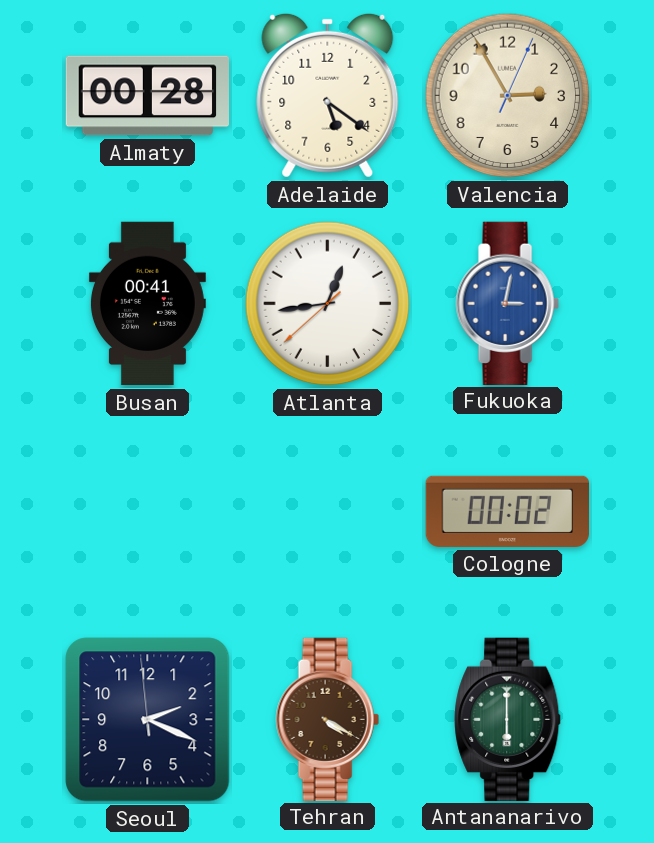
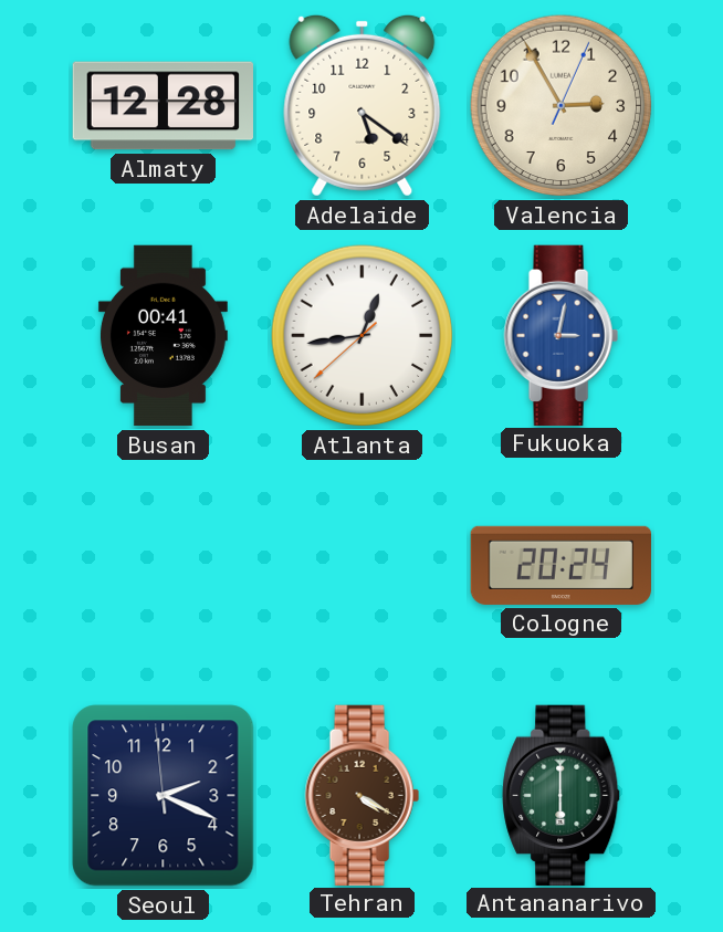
Almaty: 00:28 -> 12:28
Cologne: 00:02 -> 20:24
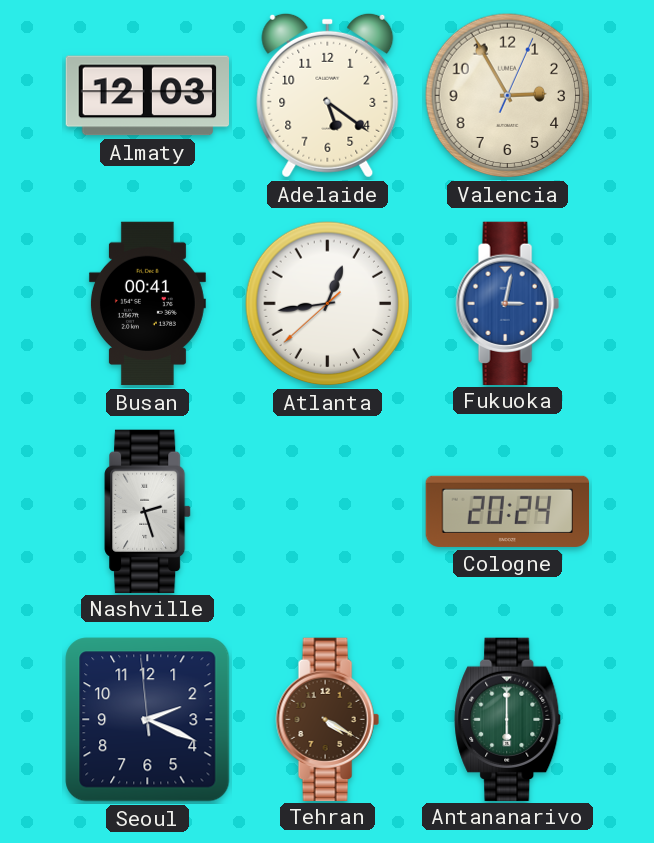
Almaty: 12:28 -> 12:03
Nashville: none -> 2:27
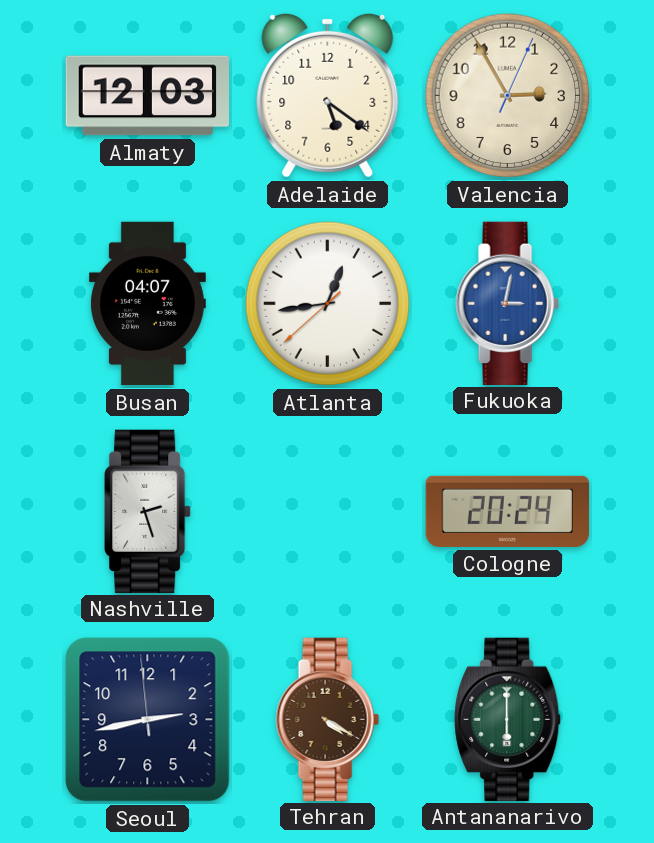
Busan: 00:41 -> 04:07
Seoul: 2:18 -> 2:42
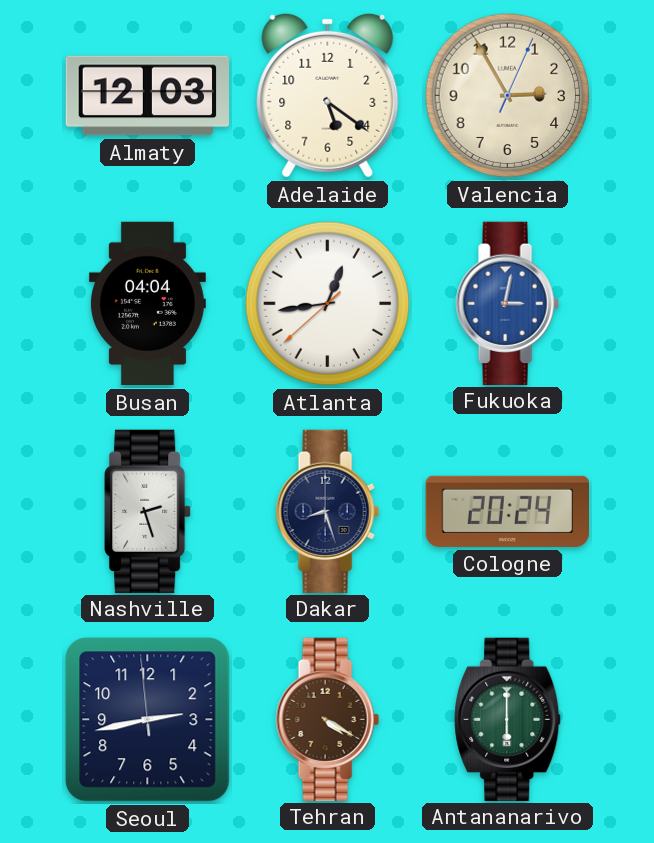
Busan: 04:07 -> 04:04
Dakar: none -> 8:27
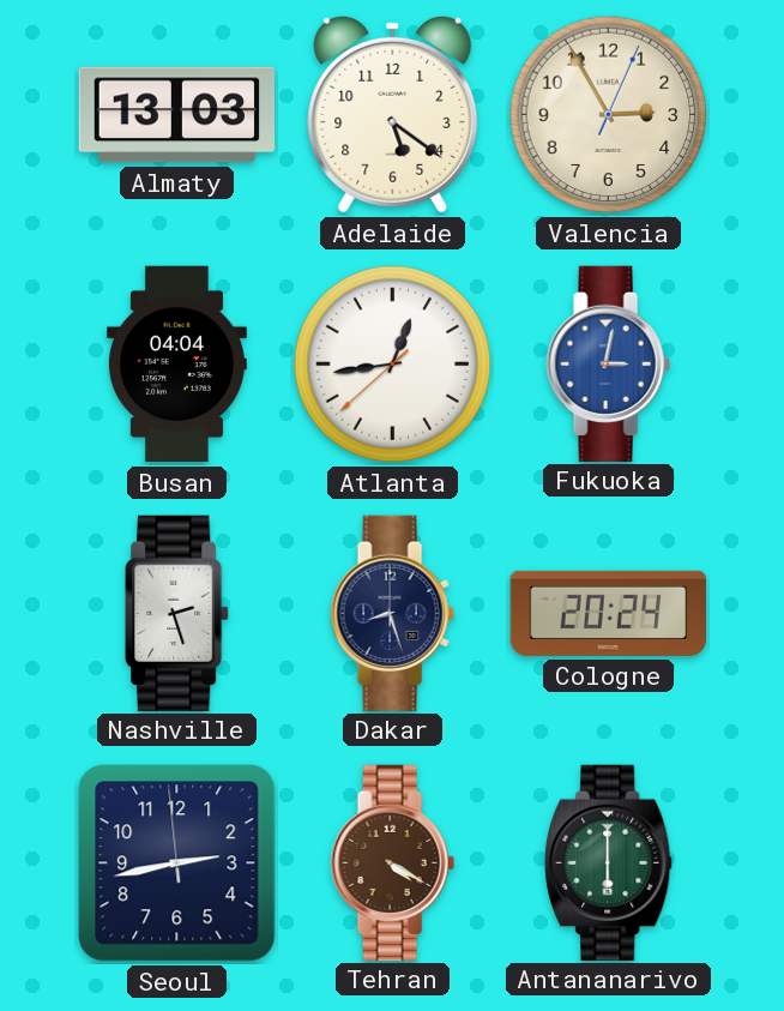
Almaty: 12:03 -> 13:03
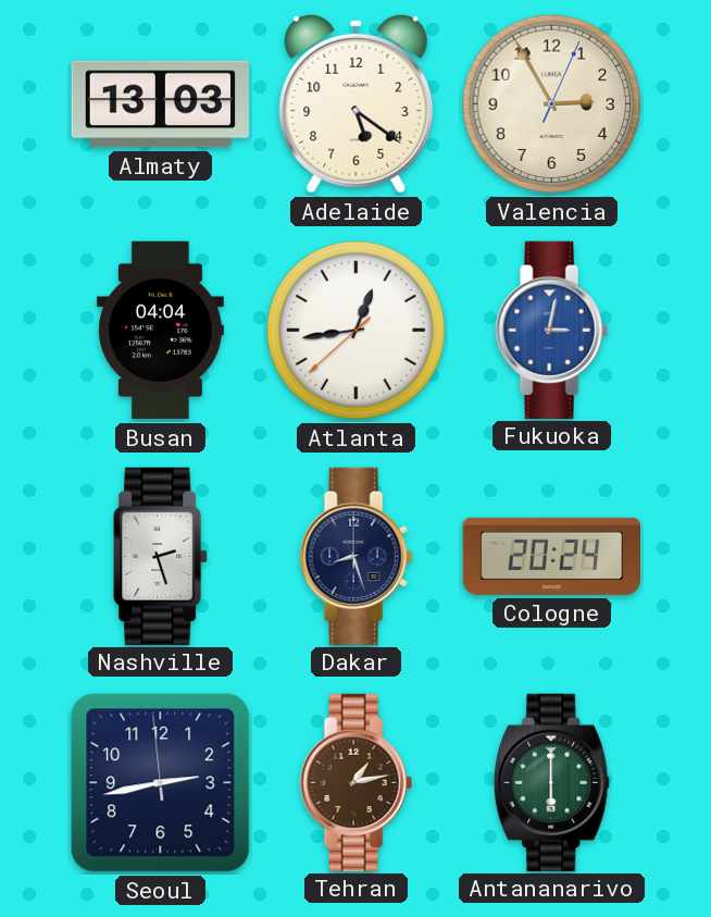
Tehran: 4:20 -> 1:13
